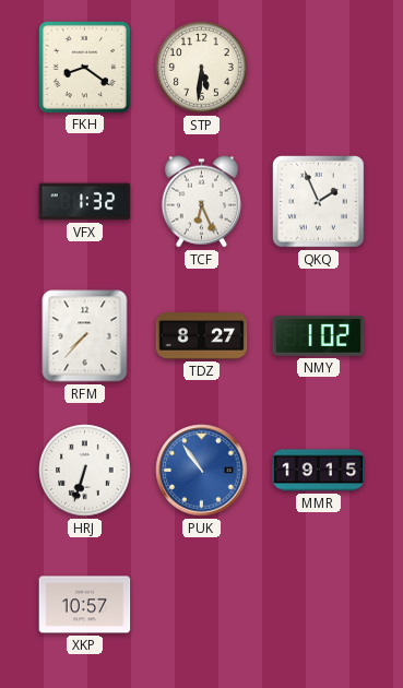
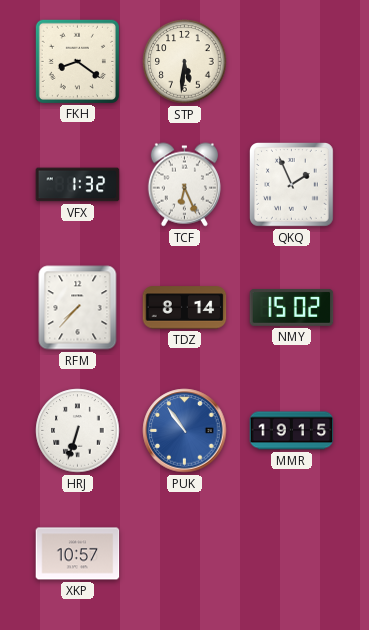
TDZ: 8:27 -> 8:14
NMY: 1:02 -> 15:02
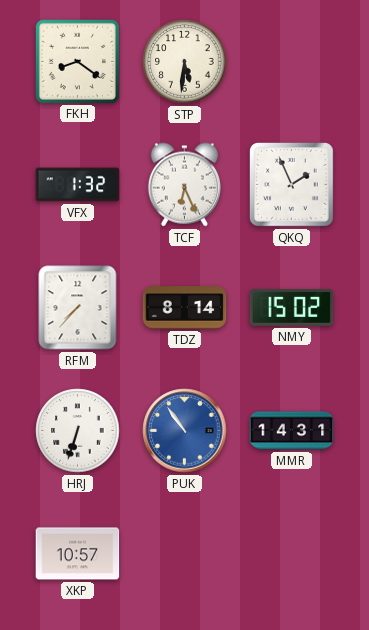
MMR: 19:15 -> 14:31
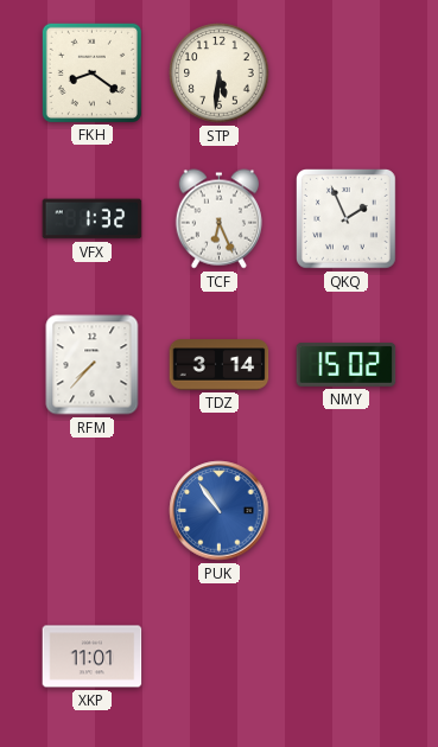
TDZ: 8:14 -> 3:14
HRJ: 6:33 -> none
MMR: 14:31 -> none
XKP: 10:57 -> 11:01
